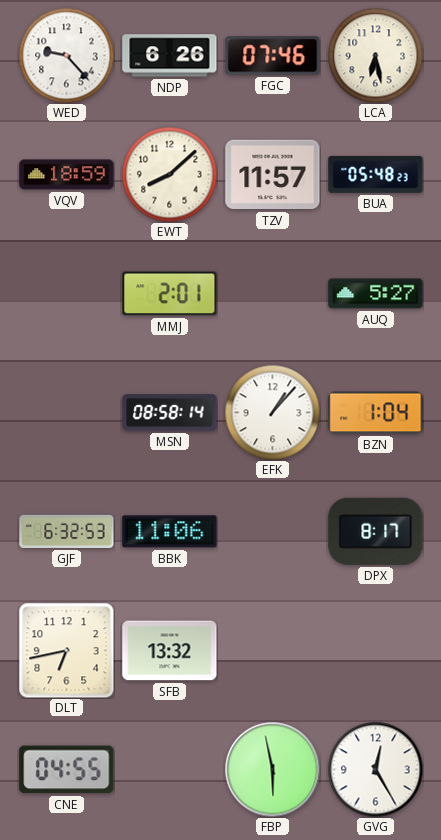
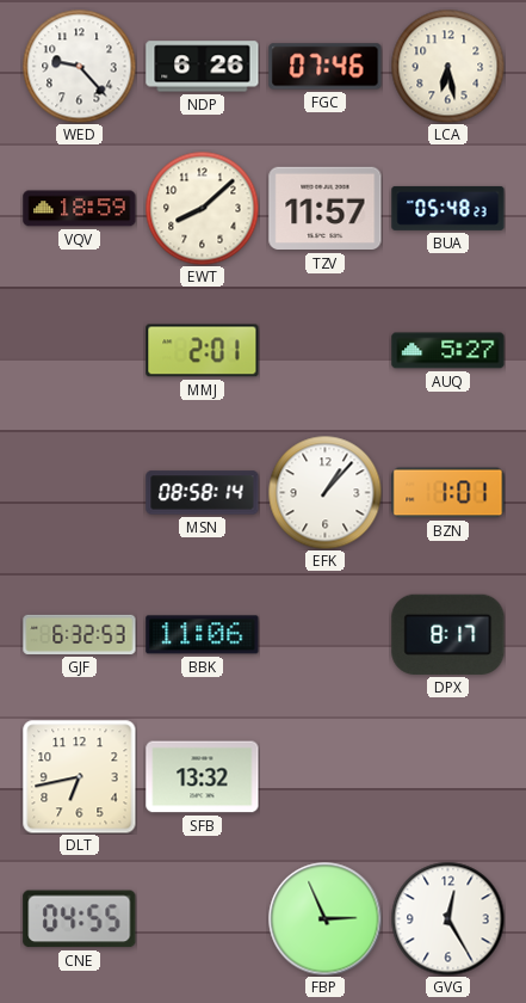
BZN: 1:04 -> 1:01
FBP: 5:58 -> 2:56
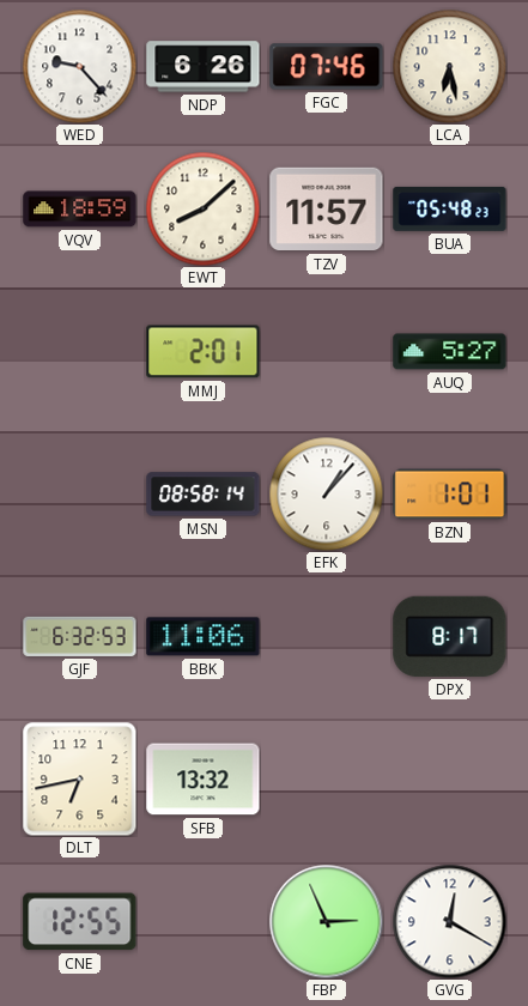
CNE: 04:55 -> 12:55
GVG: 12:25 -> 12:20
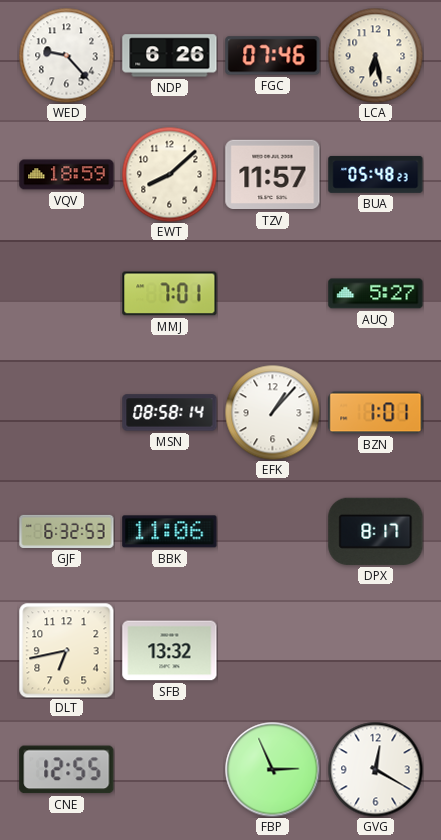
MMJ: 2:01 -> 7:01
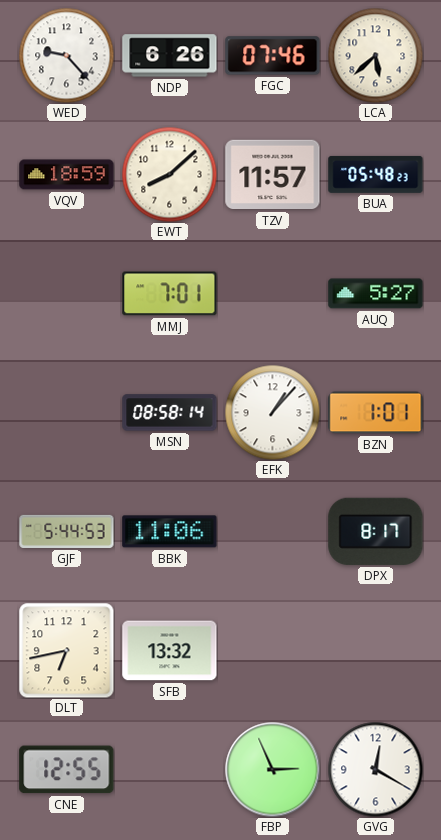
LCA: 6:28 -> 5:38
GJF: 6:32 -> 5:44
